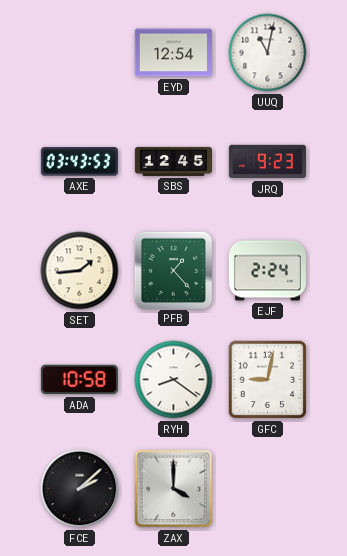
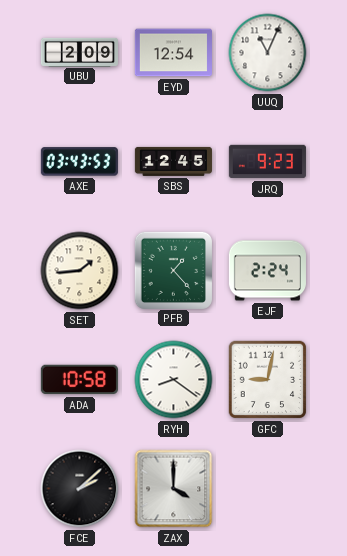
UBU: none -> 2:09
UUQ: 11:02 -> 11:04
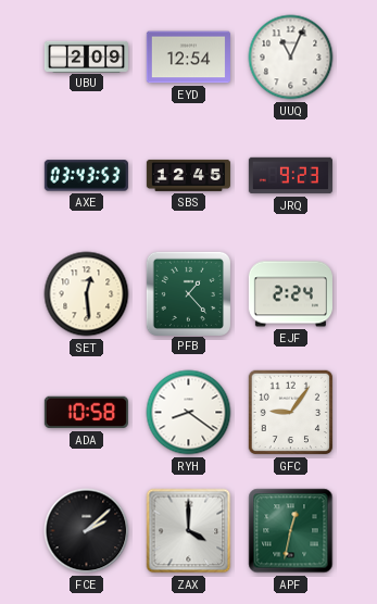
SET: 1:44 -> 12:29
GFC: 9:02 -> 9:06
APF: none -> 12:32
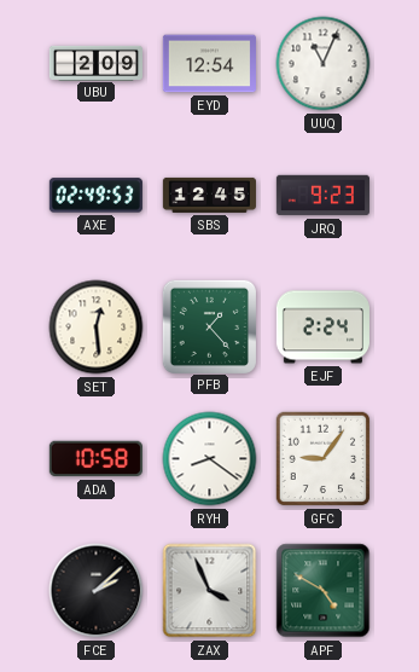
AXE: 03:43 -> 02:49
ZAX: 4:00 -> 3:56
APF: 12:32 -> 4:50
